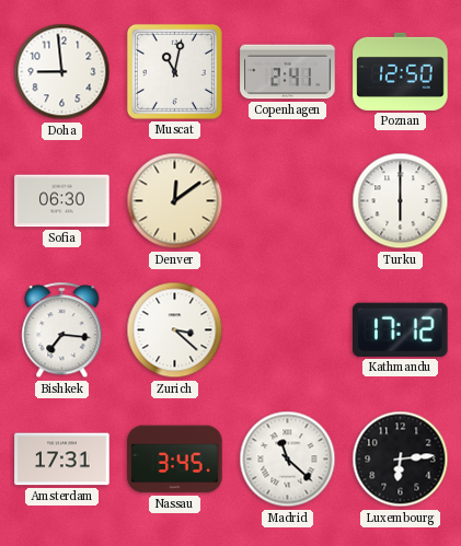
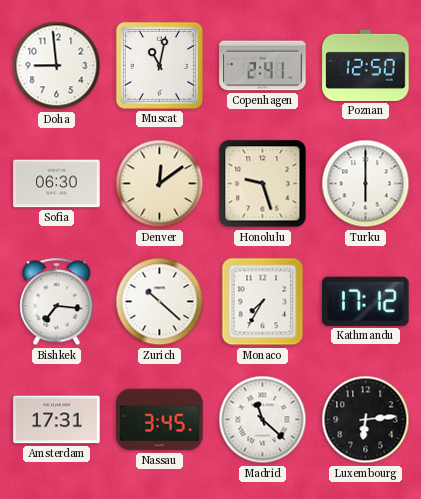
Honolulu: none -> 9:27
Zurich: 3:22 -> 10:22
Monaco: none -> 7:35
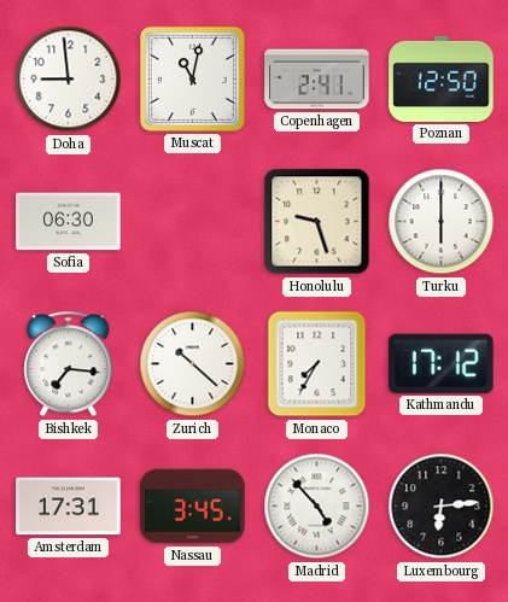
Denver: 12:09 -> none
Madrid: 11:22 -> 4:53
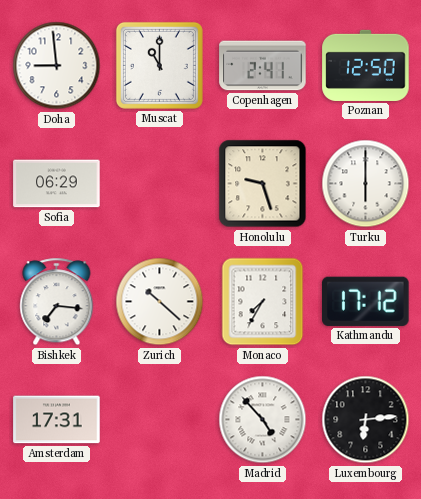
Muscat: 11:02 -> 11:00
Sofia: 06:30 -> 06:29
Nassau: 3:45 -> none
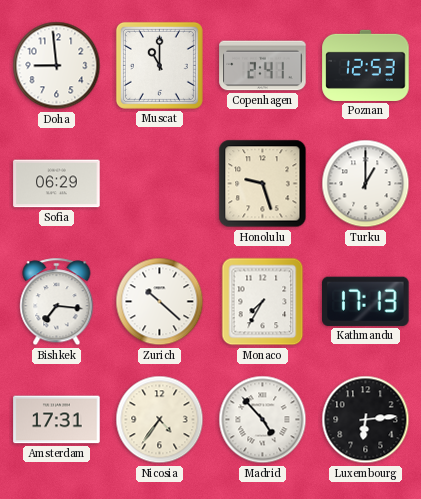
Poznan: 12:50 -> 12:53
Turku: 6:00 -> 1:00
Kathmandu: 17:12 -> 17:13
Nicosia: none -> 4:36
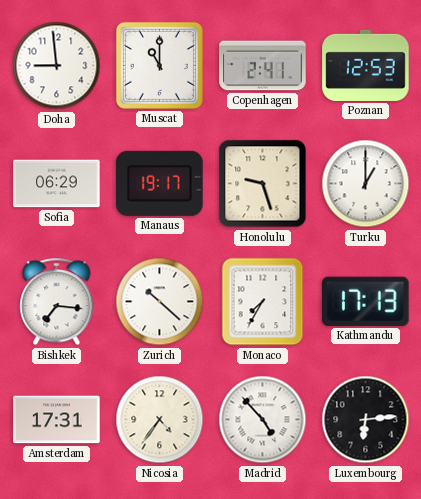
Manaus: none -> 19:17
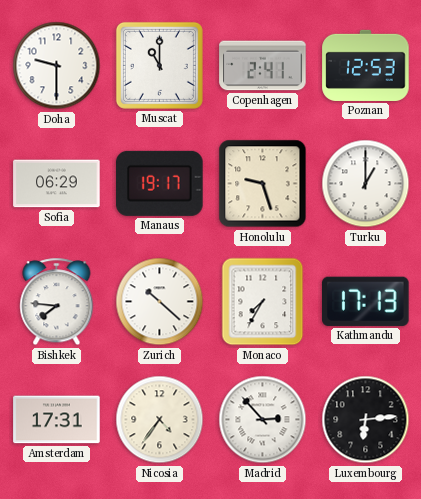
Doha: 8:59 -> 9:30
Bishkek: 7:16 -> 7:46
Madrid: 4:53 -> 2:53
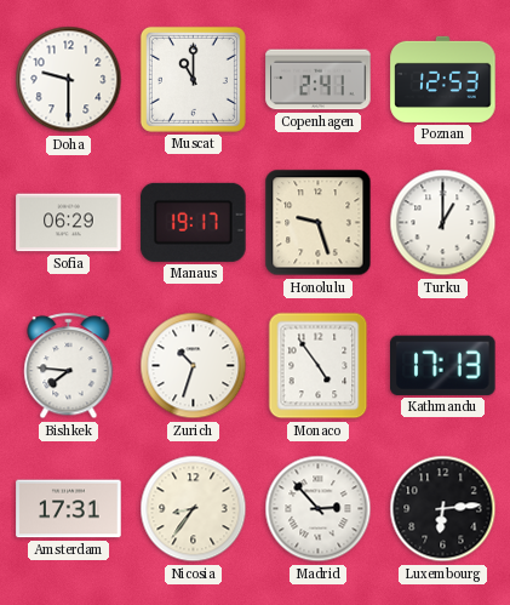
Zurich: 10:22 -> 10:33
Monaco: 7:35 -> 4:54
Nicosia: 4:36 -> 8:36
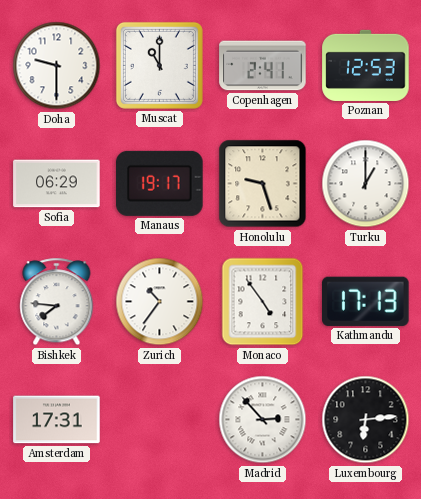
Zurich: 10:33 -> 10:36
Nicosia: 8:36 -> none
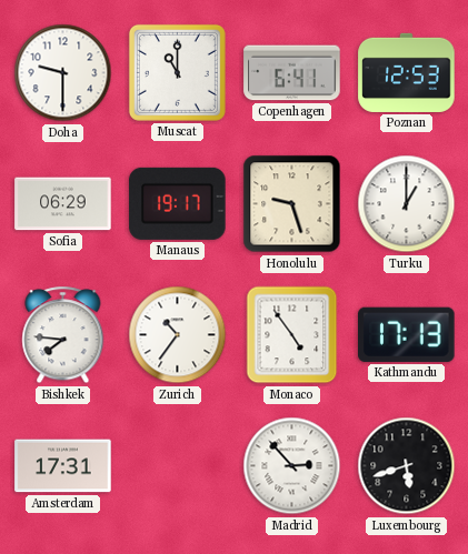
Copenhagen: 2:41 -> 6:41
Luxembourg: 6:14 -> 5:42
